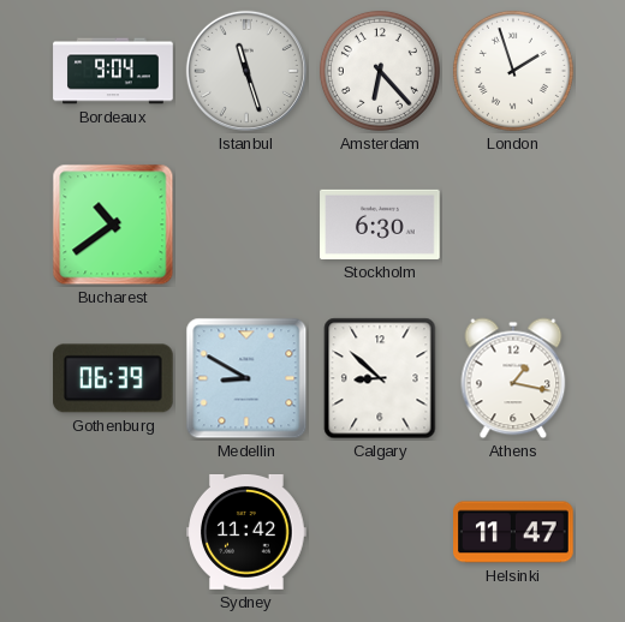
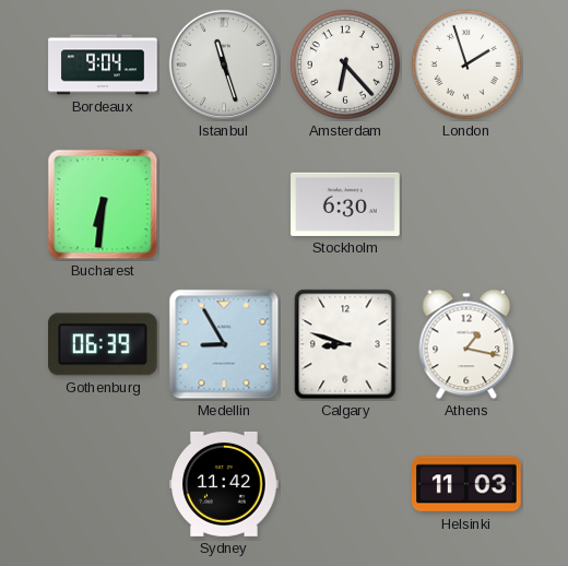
Bucharest: 10:39 -> 6:31
Medellin: 8:50 -> 8:55
Calgary: 8:52 -> 8:48
Helsinki: 11:47 -> 11:03
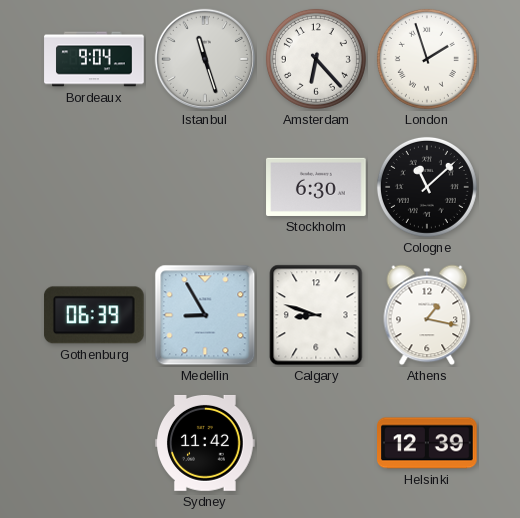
Bucharest: 6:31 -> none
Cologne: none -> 11:08
Helsinki: 11:03 -> 12:39
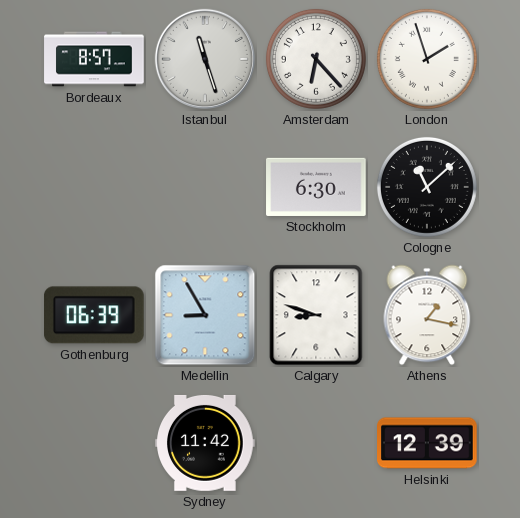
Bordeaux: 9:04 -> 8:57
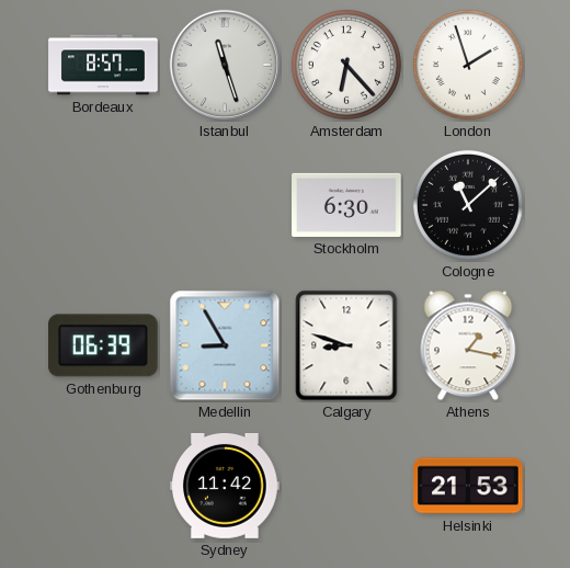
Helsinki: 12:39 -> 21:53
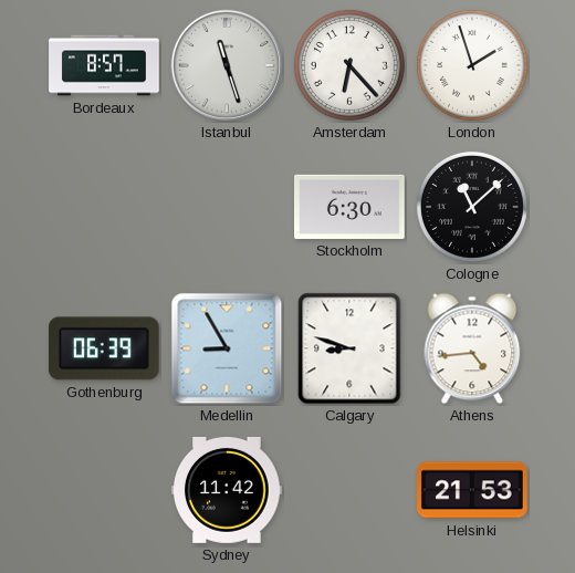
Athens: 1:17 -> 4:44
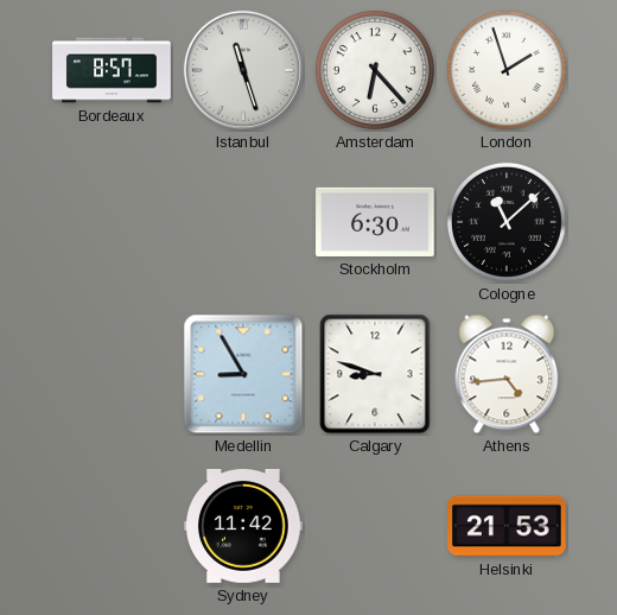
Gothenburg: 06:39 -> none
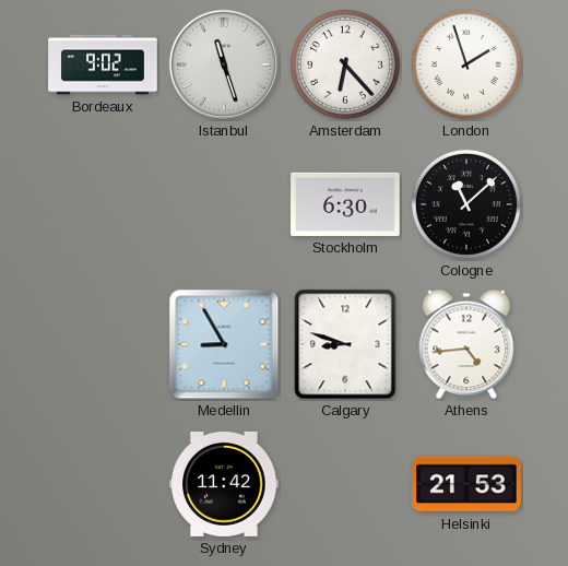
Bordeaux: 8:57 -> 9:02
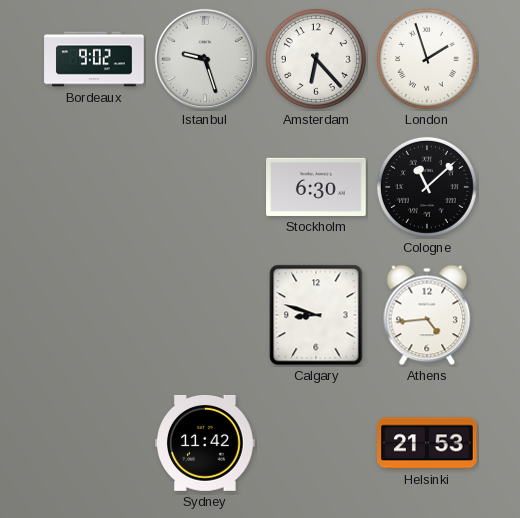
Istanbul: 11:27 -> 9:27
Medellin: 8:55 -> none
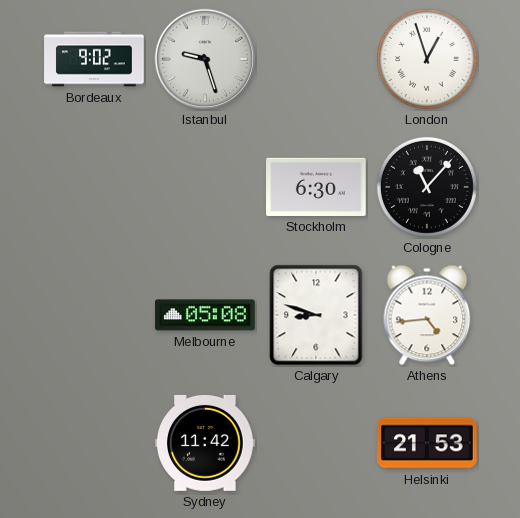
Amsterdam: 6:23 -> none
London: 1:57 -> 12:57
Cologne: 11:08 -> 11:07
Melbourne: none -> 05:08
